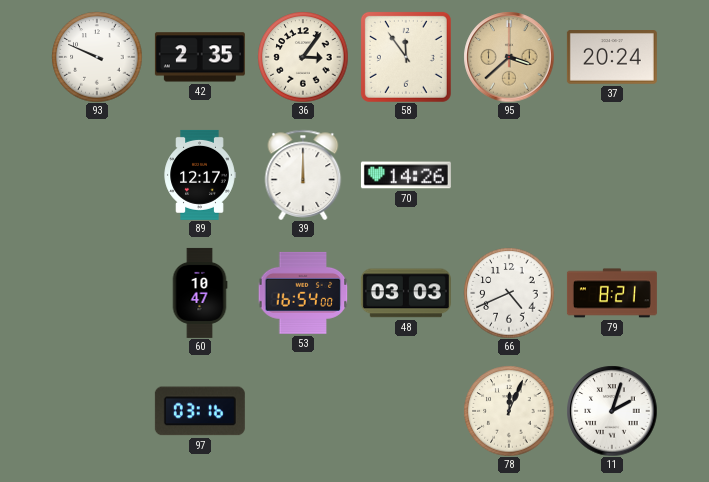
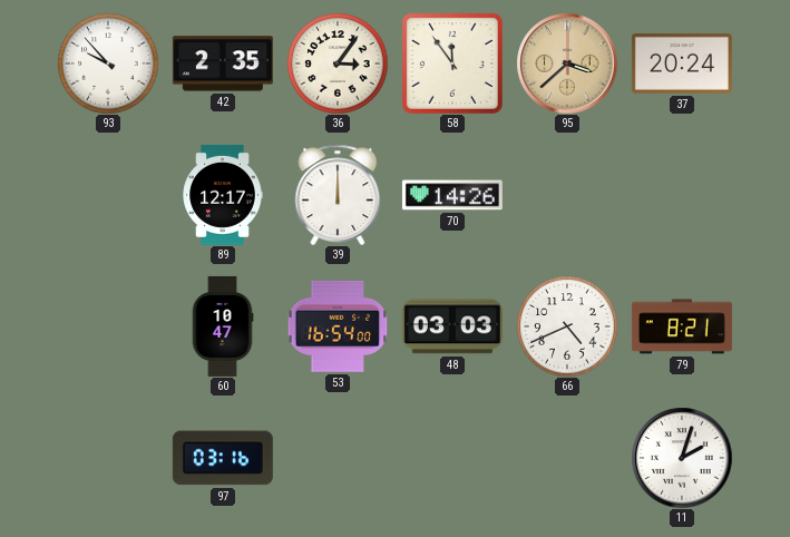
93: 9:49 -> 9:53
78: 12:04 -> none
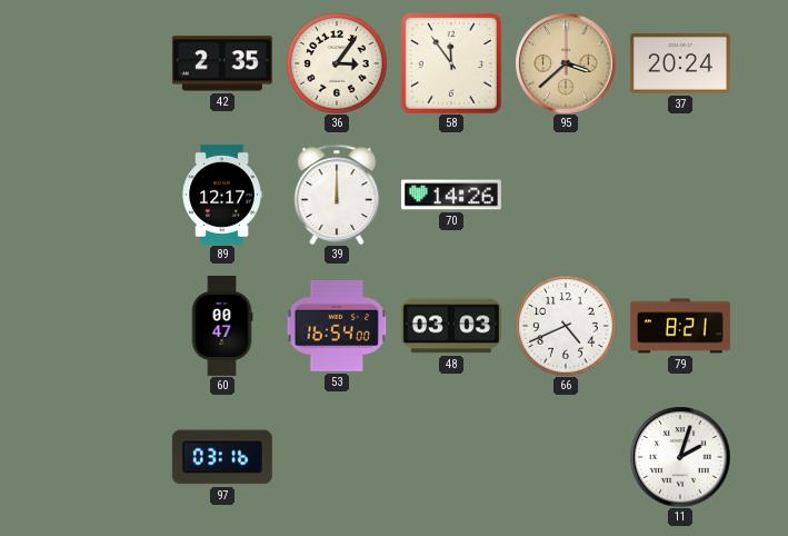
93: 9:53 -> none
60: 10:47 -> 00:47
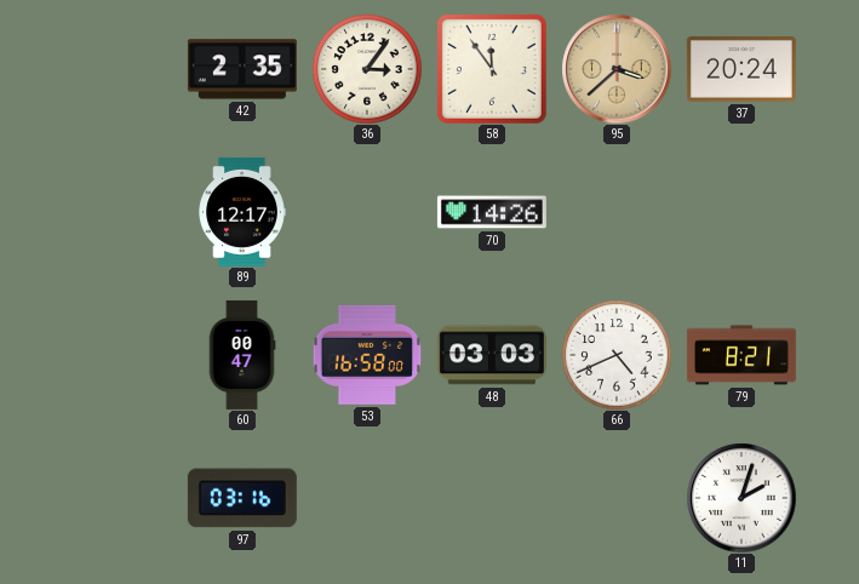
39: 12:00 -> none
53: 16:54 -> 16:58
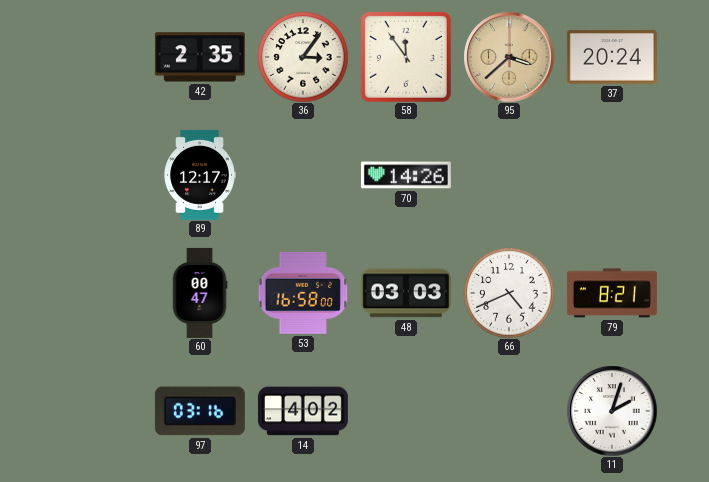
14: none -> 4:02
